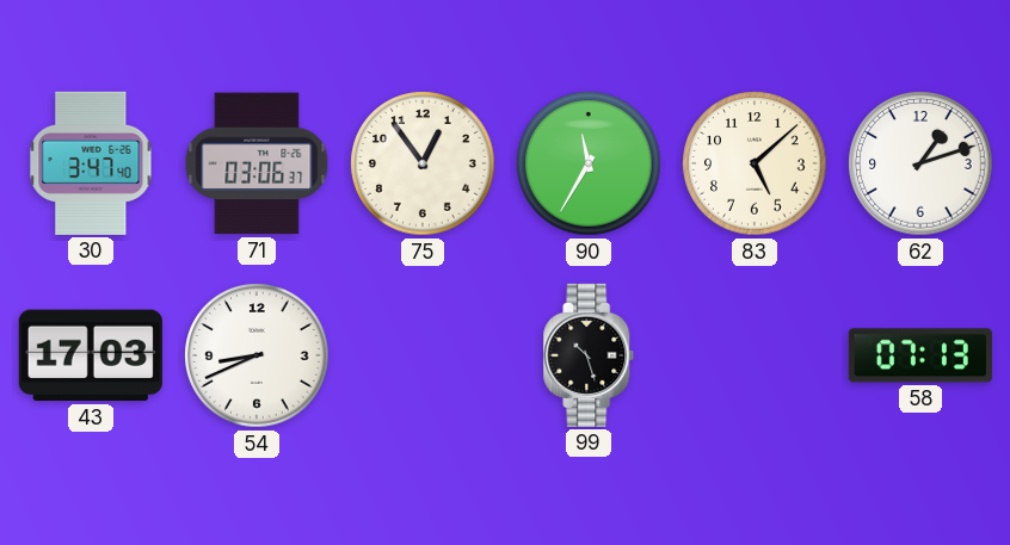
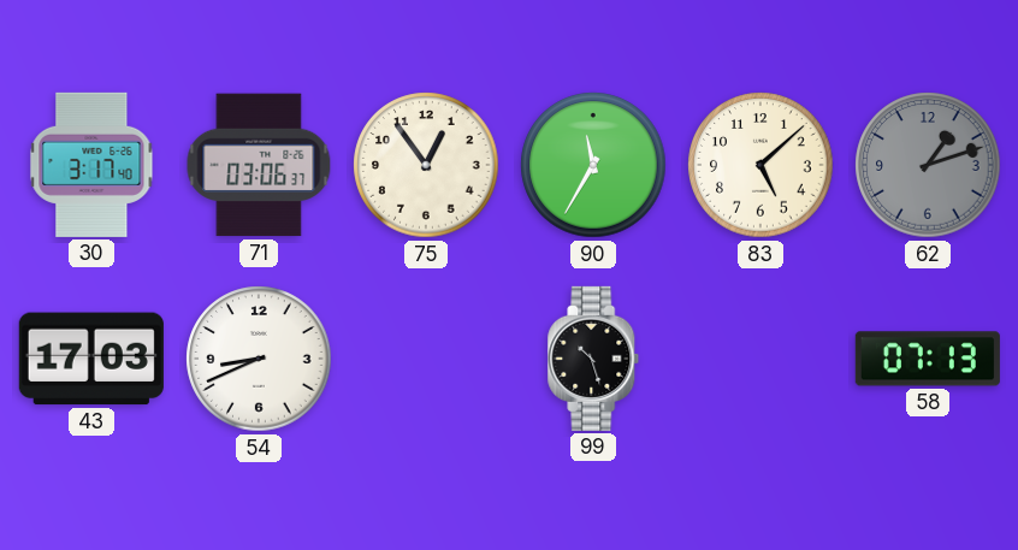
30: 3:47 -> 3:17
62 dial: white -> grey
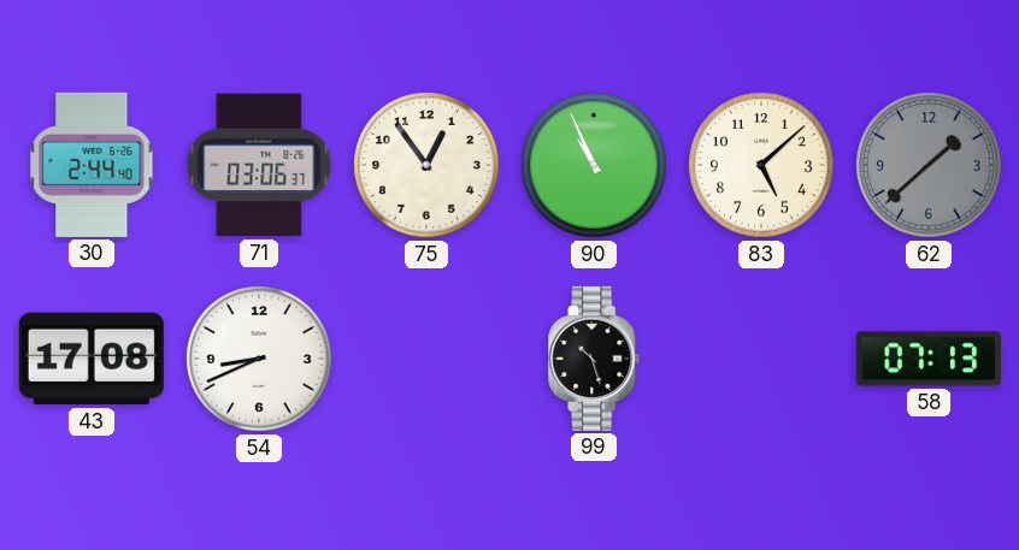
30: 3:17 -> 2:44
90: 11:35 -> 10:56
62: 1:12 -> 1:38
43: 17:03 -> 17:08
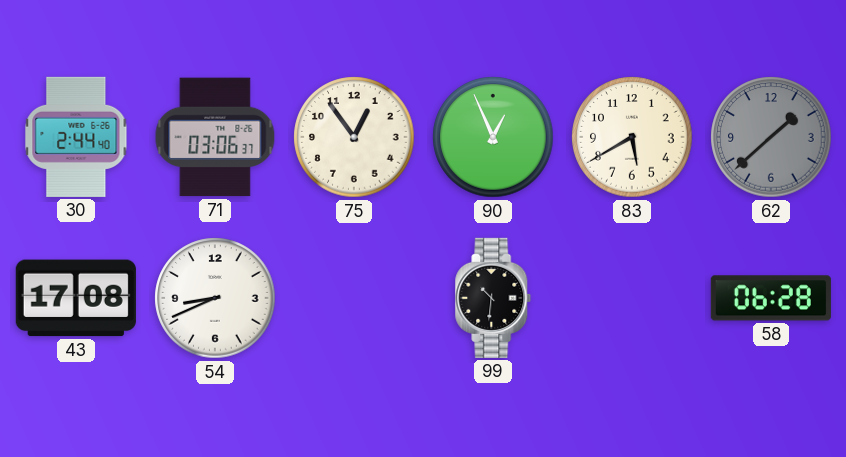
90: 10:56 -> 12:56
83: 5:08 -> 5:40
99: 10:27 -> 10:31
58: 07:13 -> 06:28
